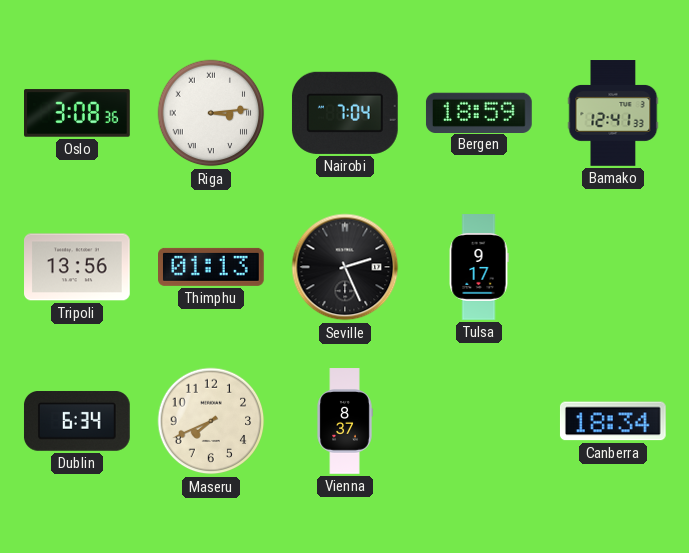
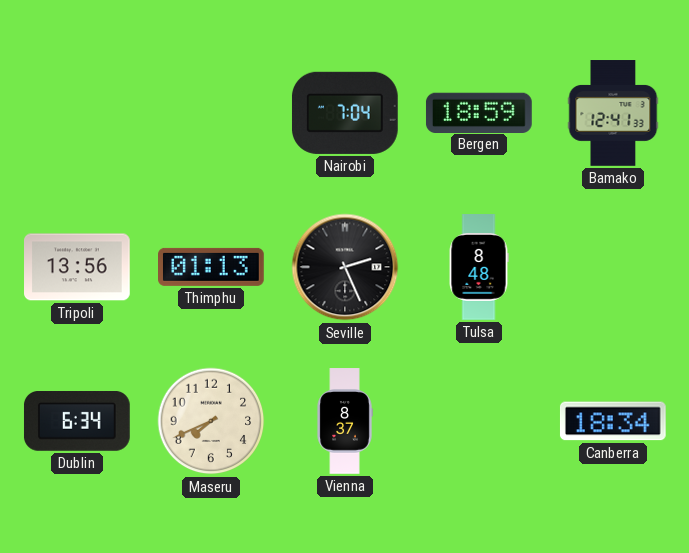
Oslo: 3:08 -> none
Riga: 3:14 -> none
Tulsa: 9:17 -> 8:48
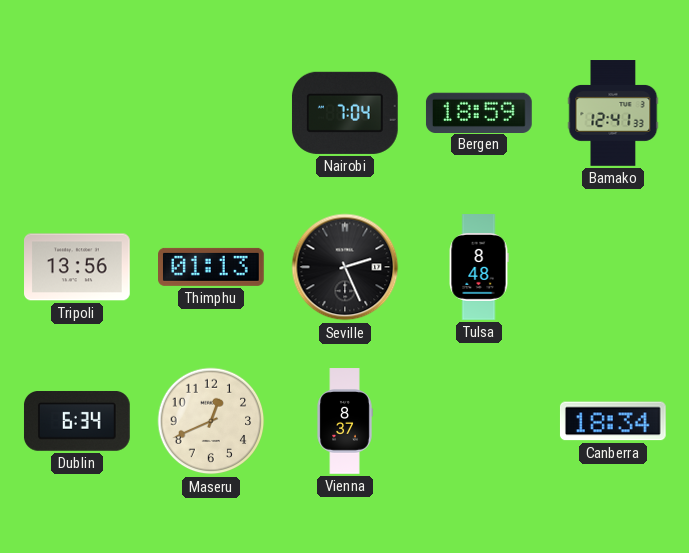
Maseru: 7:41 -> 12:41
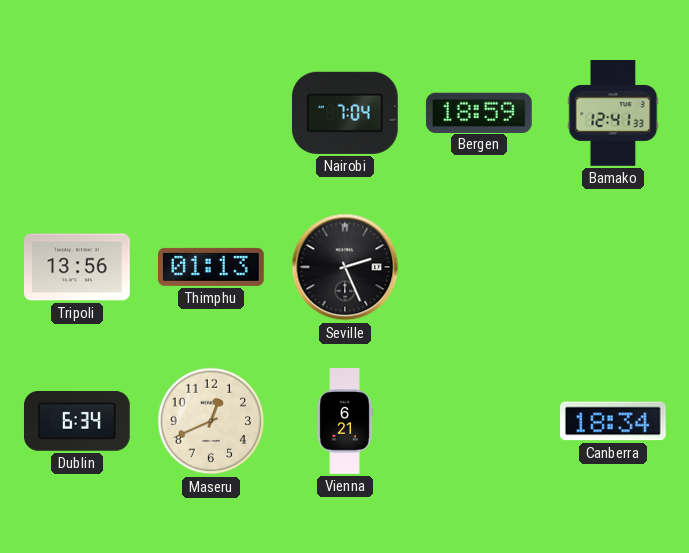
Tulsa: 8:48 -> none
Vienna: 8:37 -> 6:21
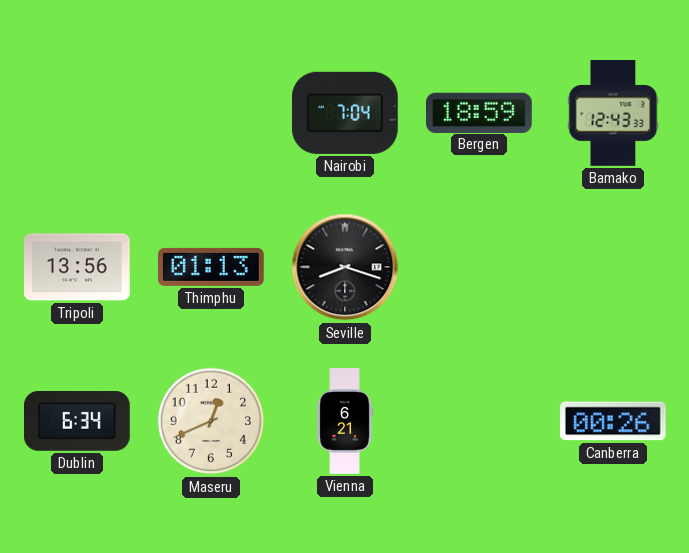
Bamako: 12:41 -> 12:43
Seville: 2:26 -> 8:18
Canberra: 18:34 -> 00:26
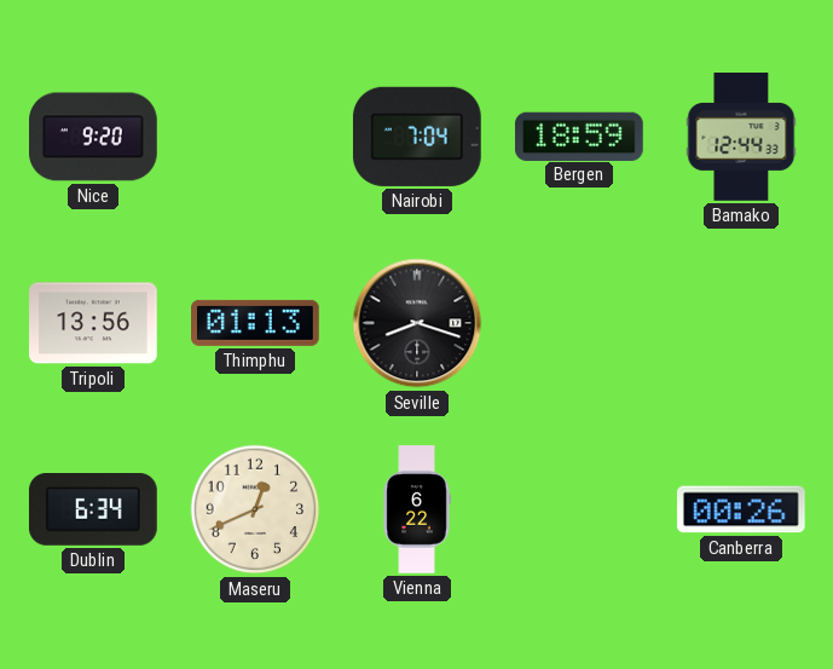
Nice: none -> 9:20
Bamako: 12:43 -> 12:44
Vienna: 6:21 -> 6:22
